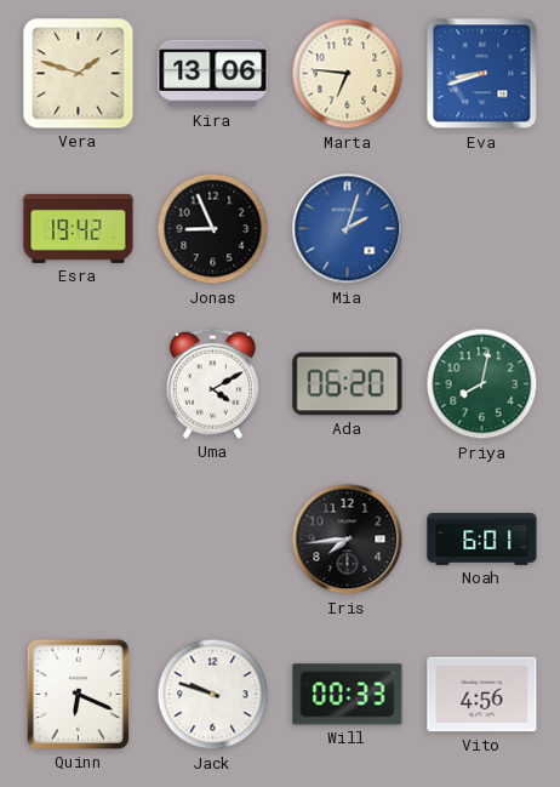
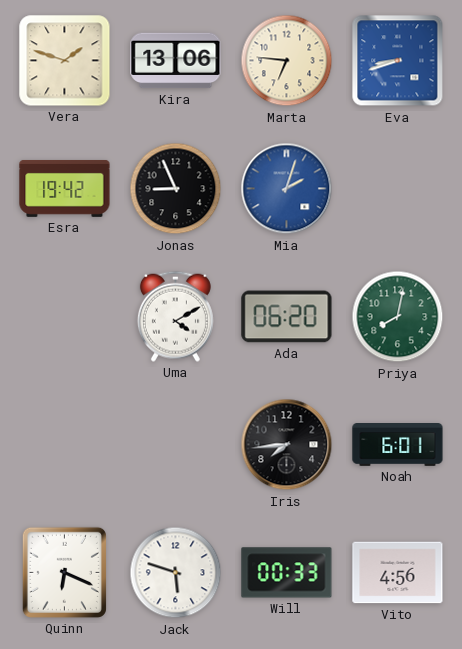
Jack: 9:48 -> 5:48
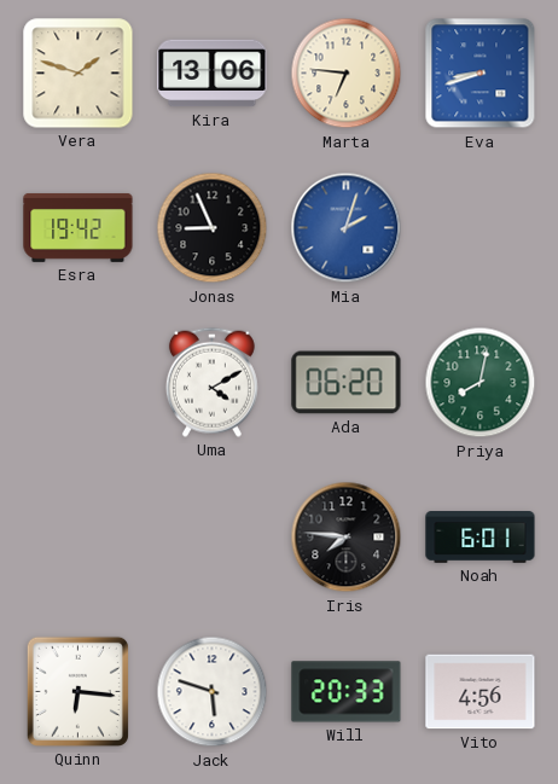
Iris: 7:44 -> 7:46
Quinn: 6:19 -> 6:16
Will: 00:33 -> 20:33
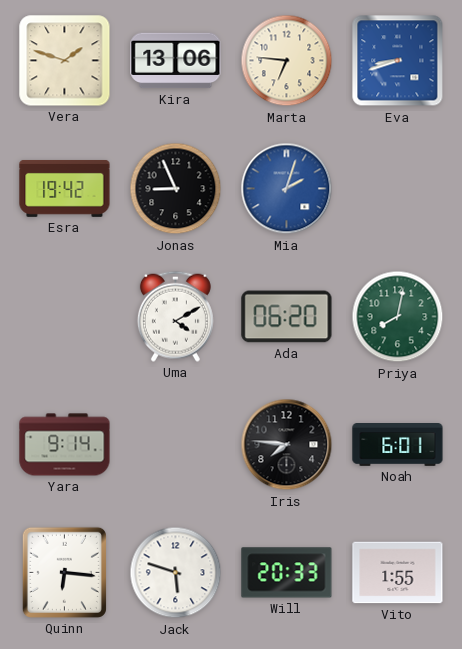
Yara: none -> 9:14
Vito: 4:56 -> 1:55
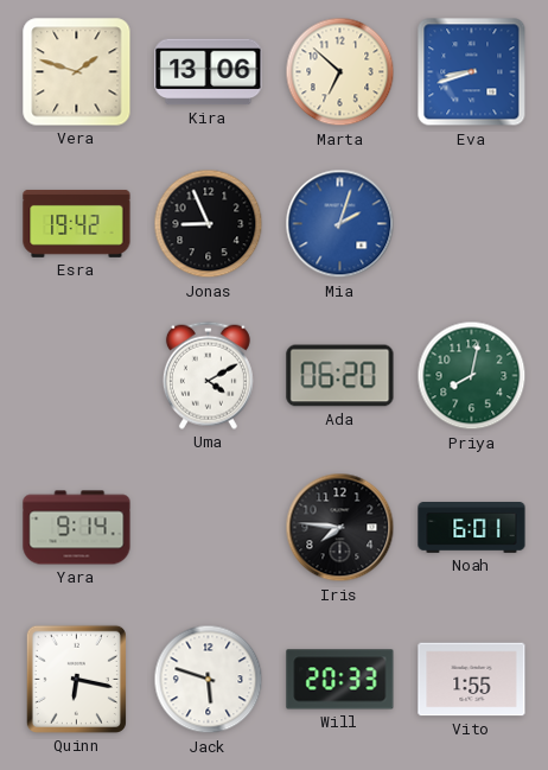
Marta: 6:46 -> 6:52
Quinn: 6:16 -> 6:17
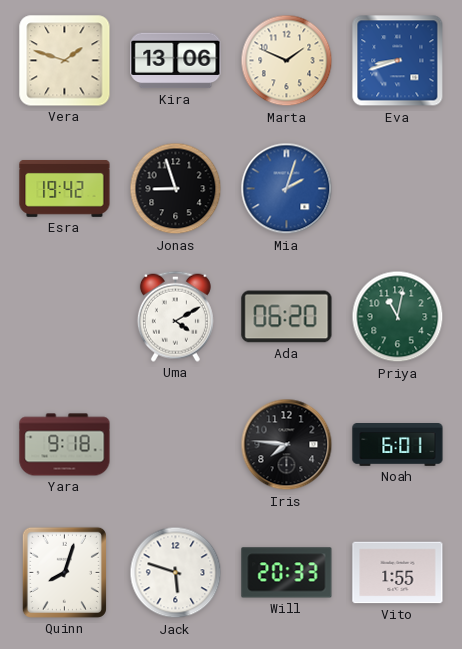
Marta: 6:52 -> 1:49
Jonas: 8:56 -> 8:57
Priya: 8:02 -> 11:02
Yara: 9:14 -> 9:18
Quinn: 6:17 -> 8:03
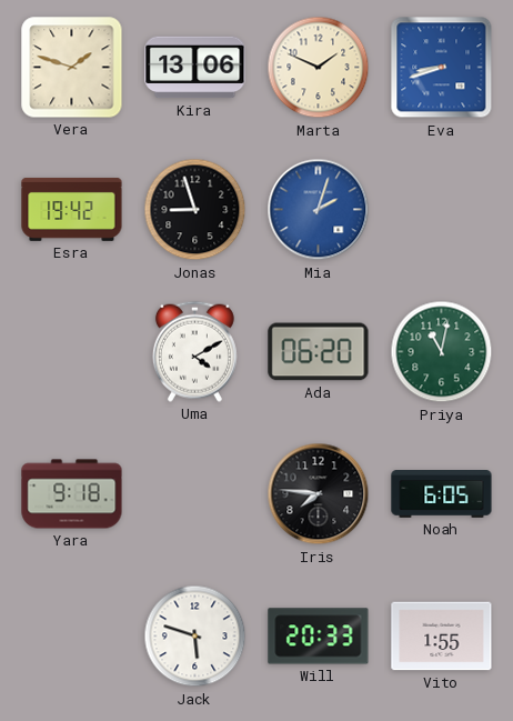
Noah: 6:01 -> 6:05
Quinn: 8:03 -> none
